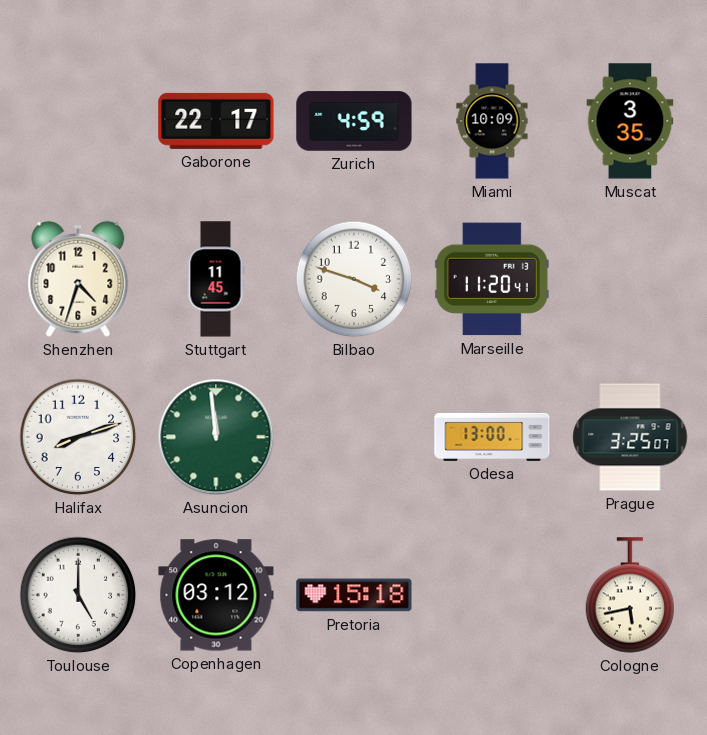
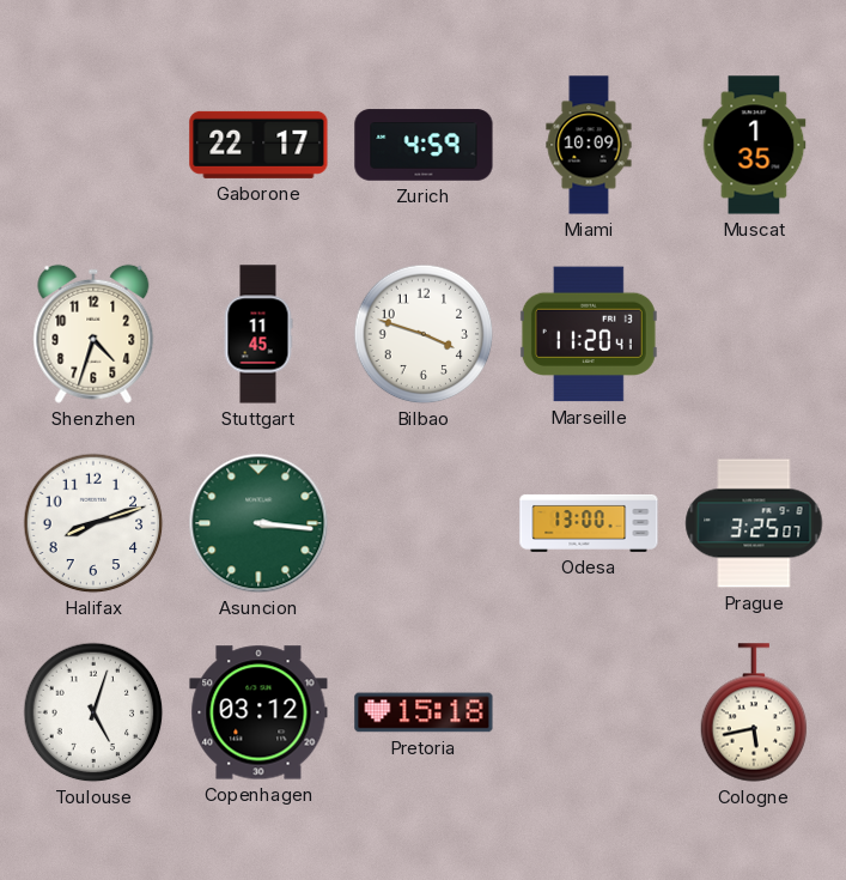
Muscat: 3:35 -> 1:35
Asuncion: 11:59 -> 3:16
Toulouse: 5:00 -> 5:03
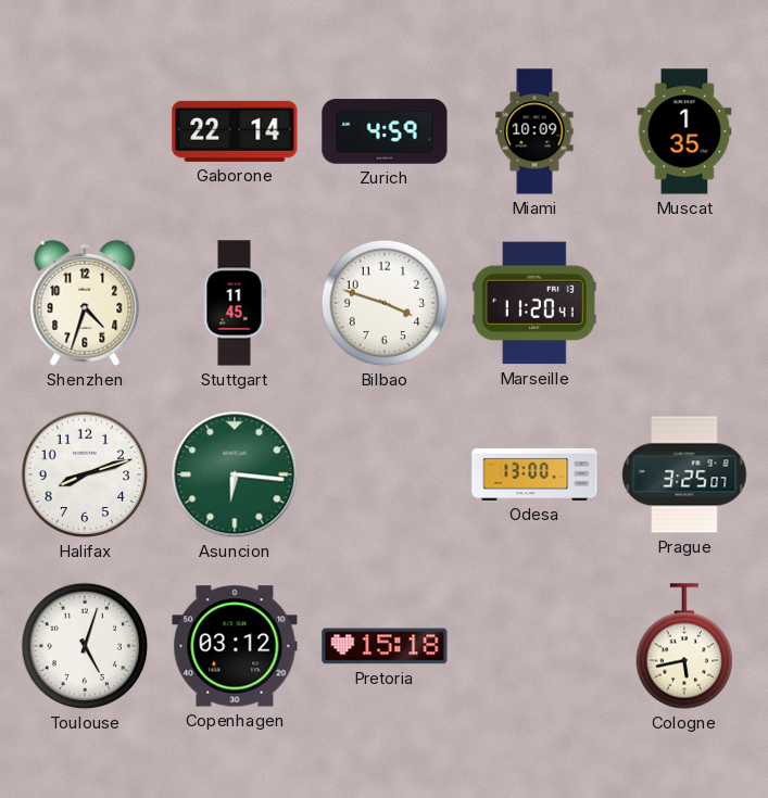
Gaborone: 22:17 -> 22:14
Asuncion: 3:16 -> 6:16
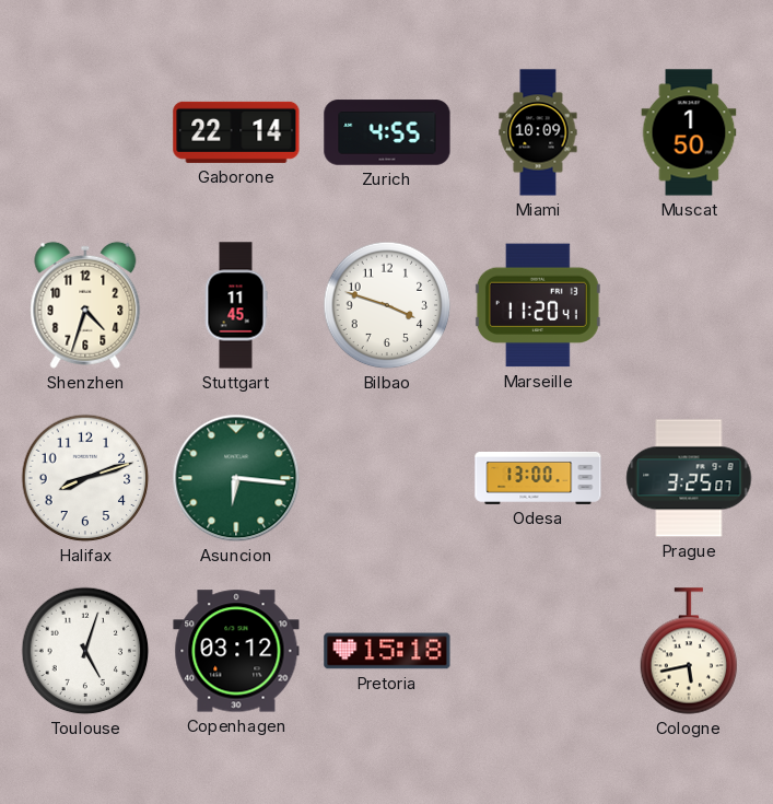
Zurich: 4:59 -> 4:55
Muscat: 1:35 -> 1:50
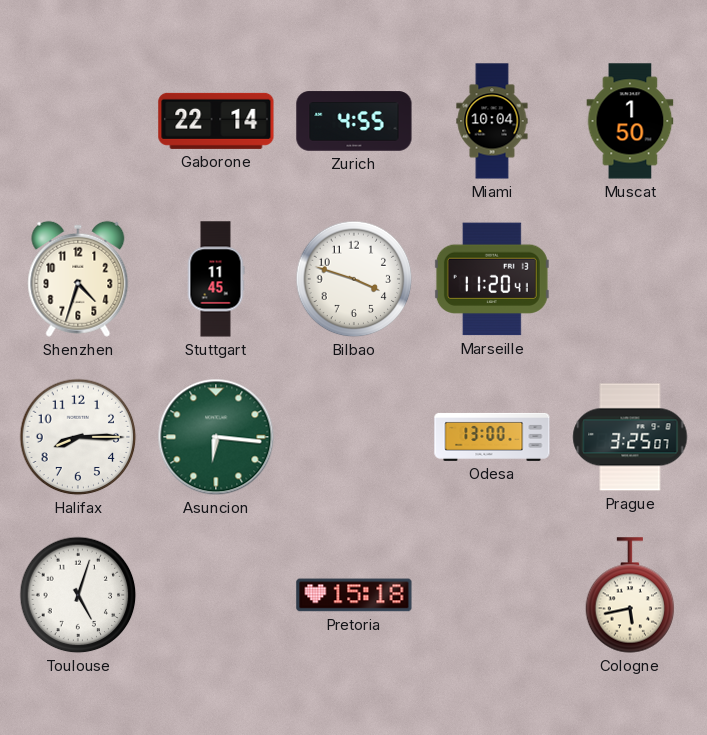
Miami: 10:09 -> 10:04
Halifax: 8:12 -> 8:15
Copenhagen: 03:12 -> none
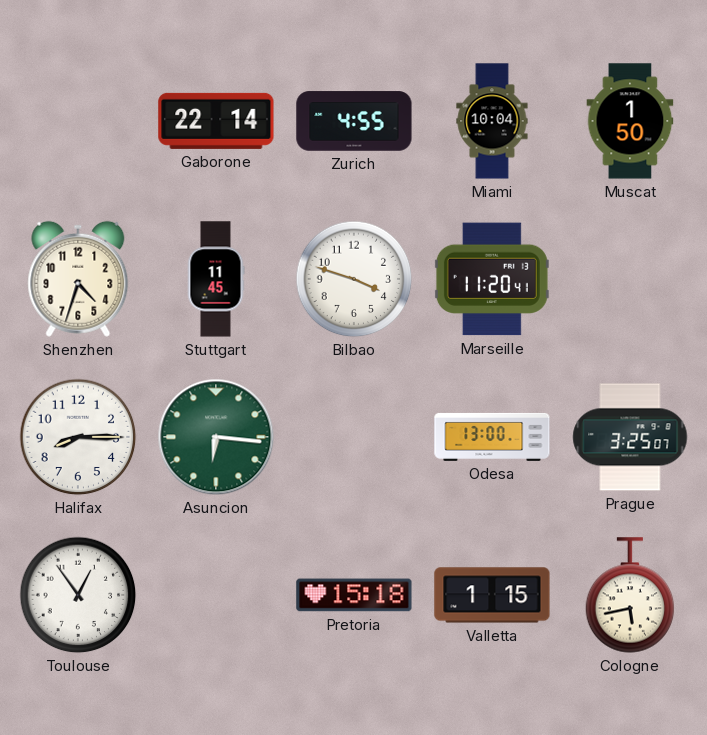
Toulouse: 5:03 -> 12:54
Valletta: none -> 1:15
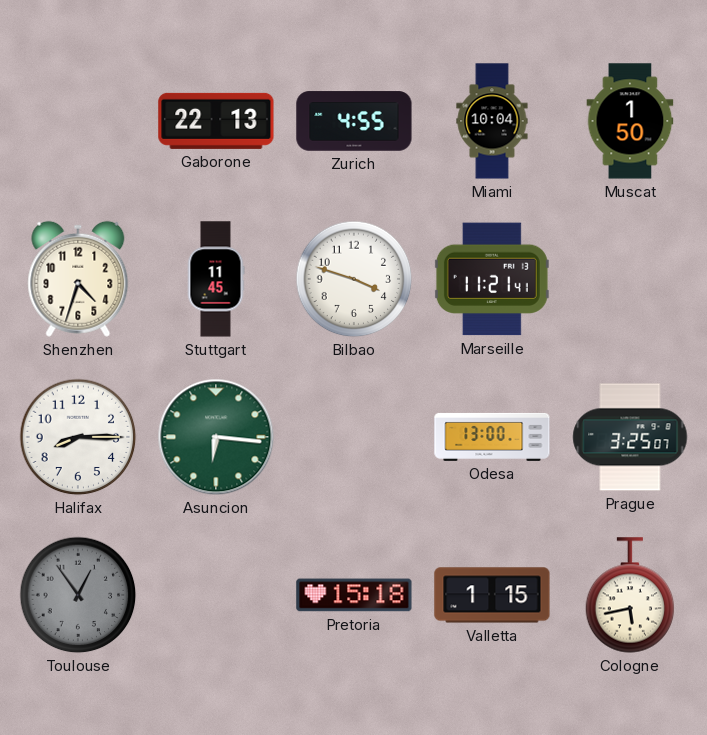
Gaborone: 22:14 -> 22:13
Marseille: 11:20 -> 11:21
Toulouse dial: white -> grey
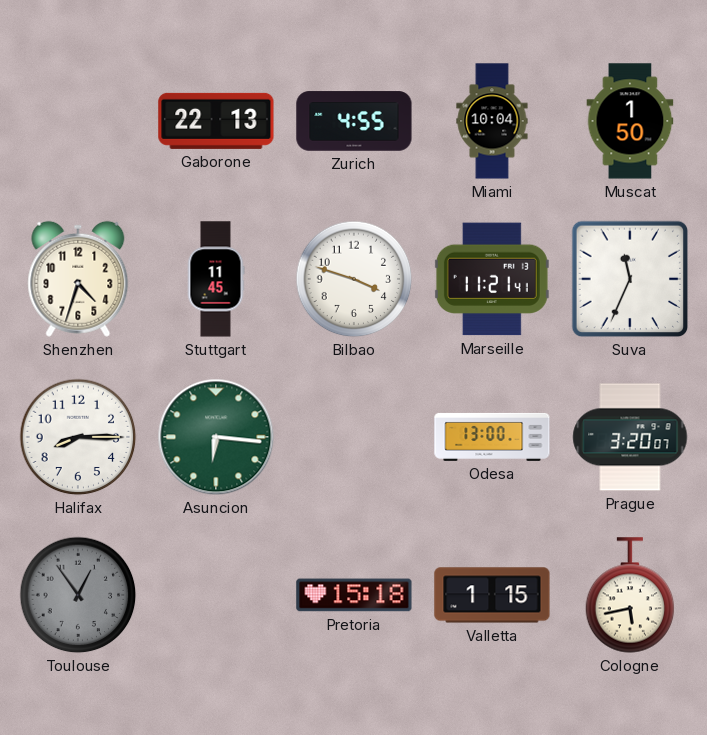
Suva: none -> 11:34
Prague: 3:25 -> 3:20
